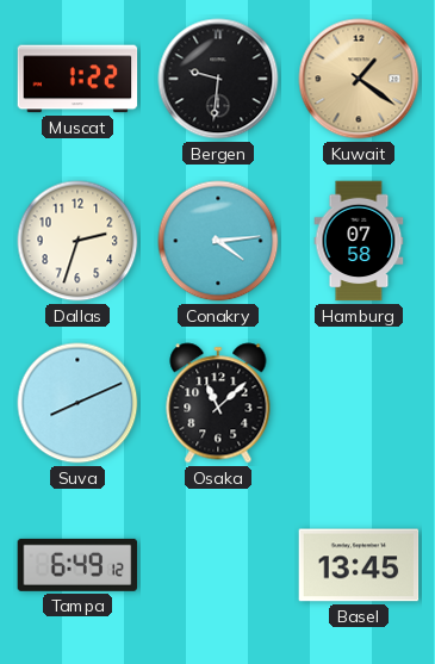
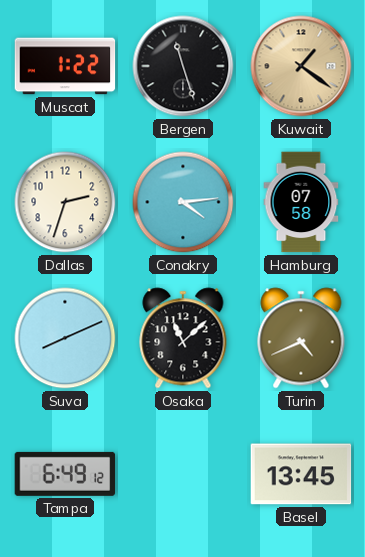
Bergen: 9:31 -> 11:27
Turin: none -> 4:41
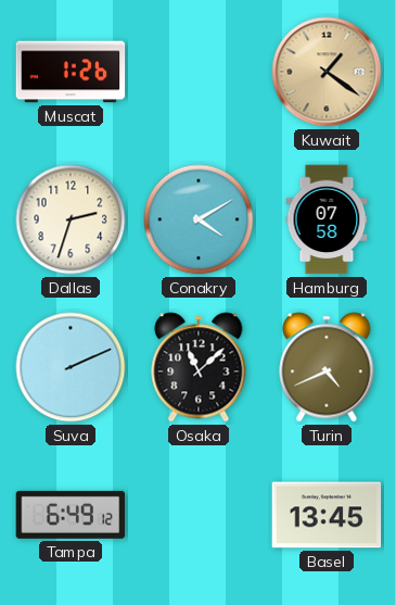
Muscat: 1:22 -> 1:26
Bergen: 11:27 -> none
Conakry: 4:14 -> 4:10
Suva: 8:11 -> 2:11
